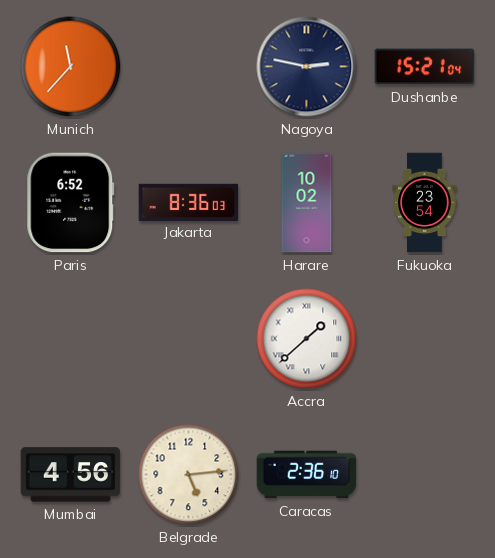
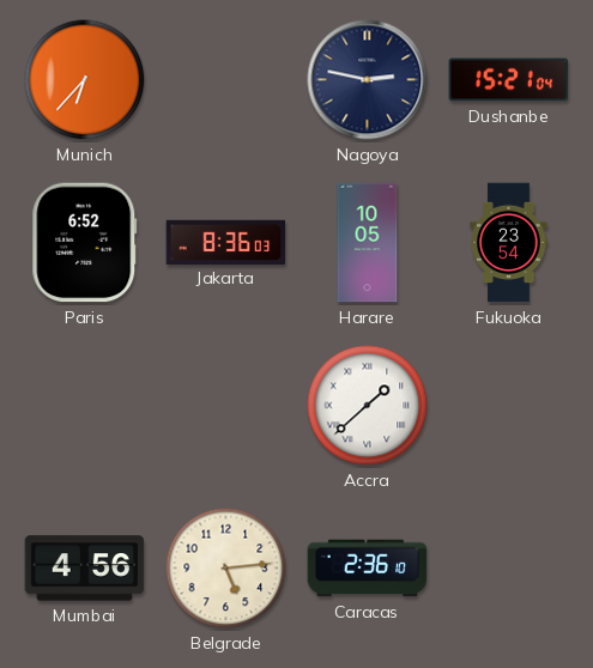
Munich: 11:37 -> 6:37
Harare: 10:02 -> 10:05
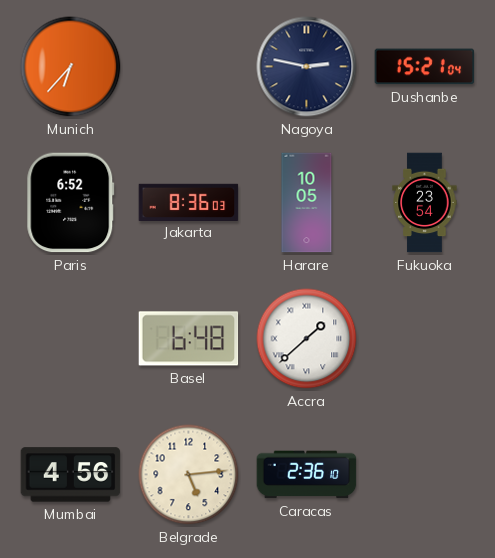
Basel: none -> 6:48
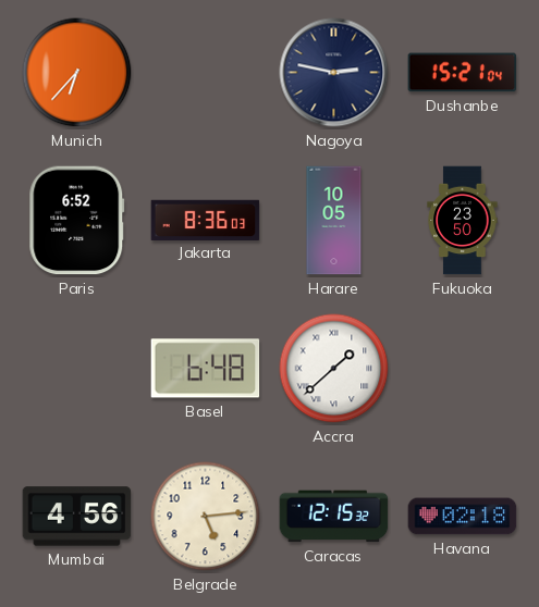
Fukuoka: 23:54 -> 23:50
Caracas: 2:36 -> 12:15
Havana: none -> 02:18
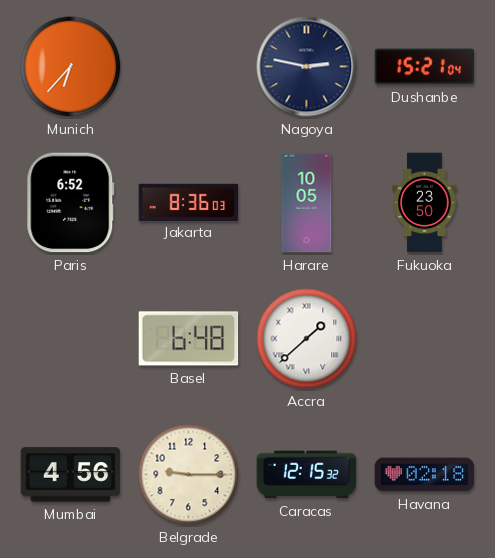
Belgrade: 5:14 -> 9:15
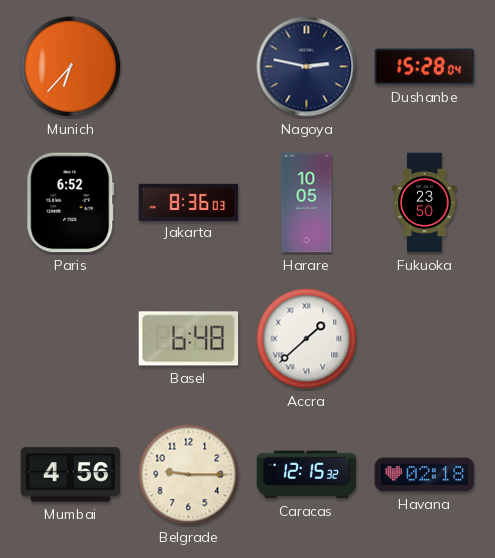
Dushanbe: 15:21 -> 15:28
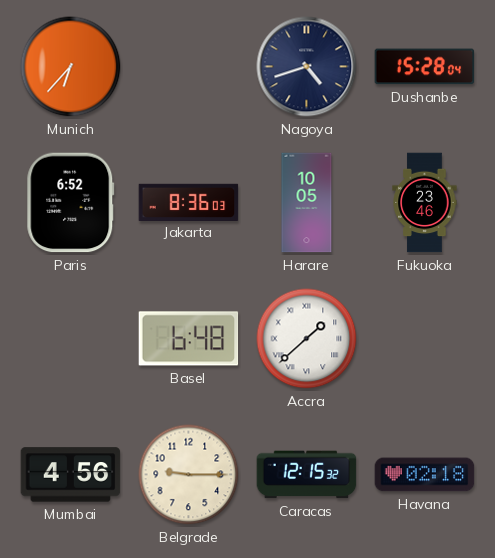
Nagoya: 2:47 -> 4:42
Fukuoka: 23:50 -> 23:46
